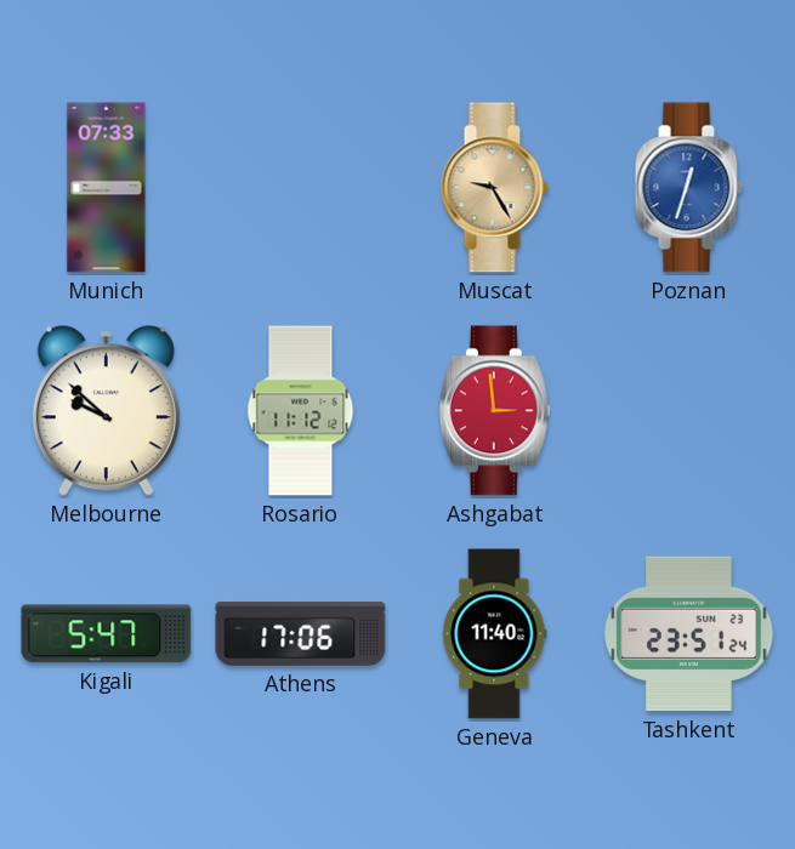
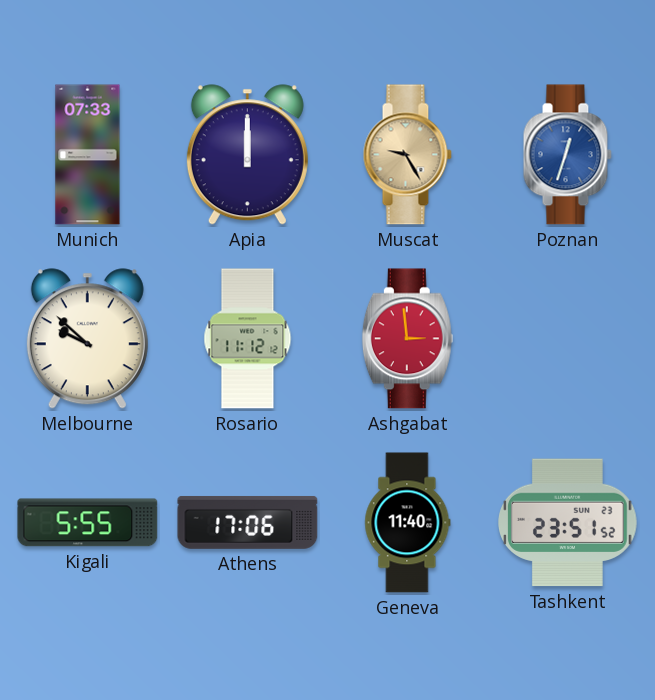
Apia: none -> 12:00
Kigali: 5:47 -> 5:55
Tashkent: 23:51:24 -> 23:51:52
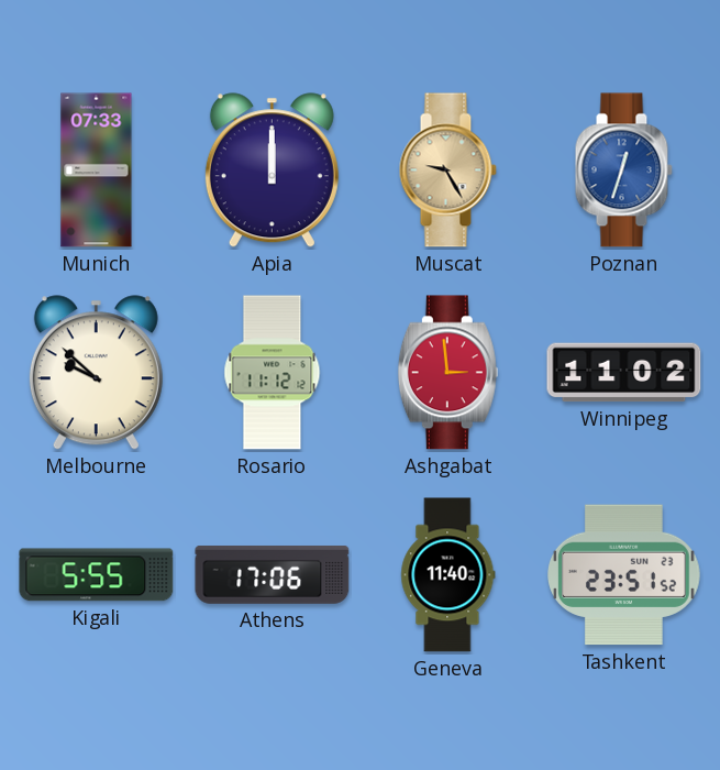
Winnipeg: none -> 11:02
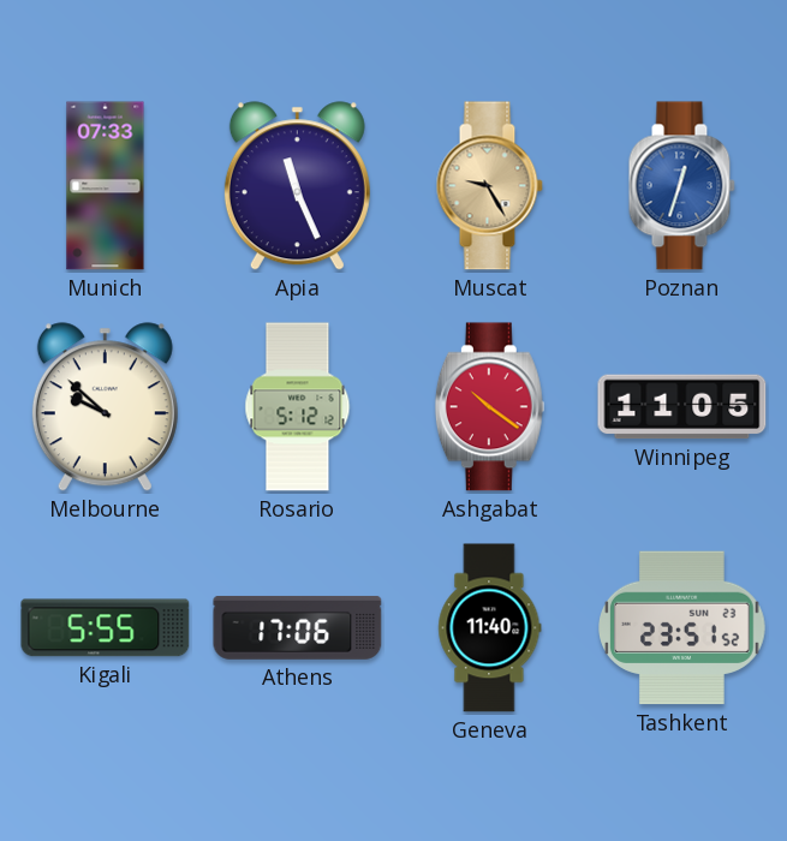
Apia: 12:00 -> 11:26
Rosario: 11:12 -> 5:12
Ashgabat: 2:59 -> 10:21
Winnipeg: 11:02 -> 11:05
